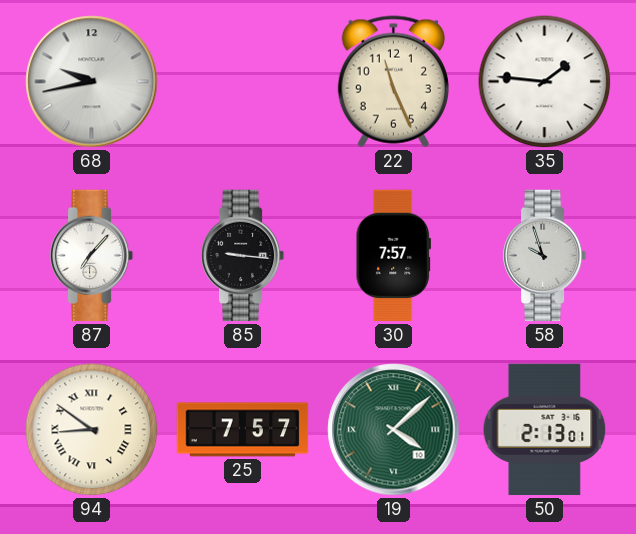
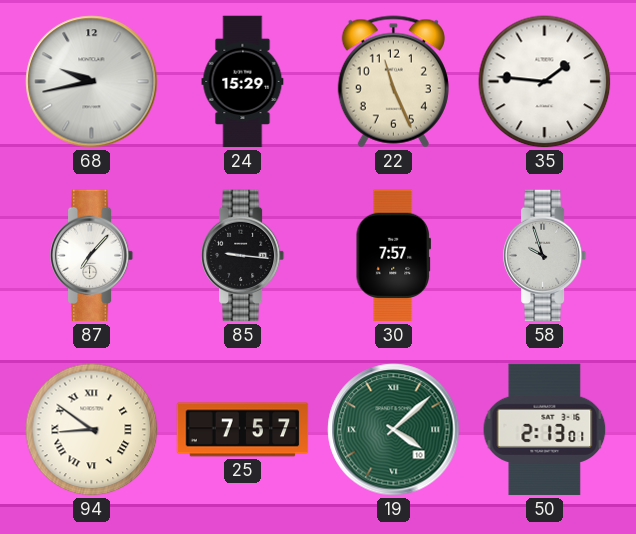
24: none -> 15:29
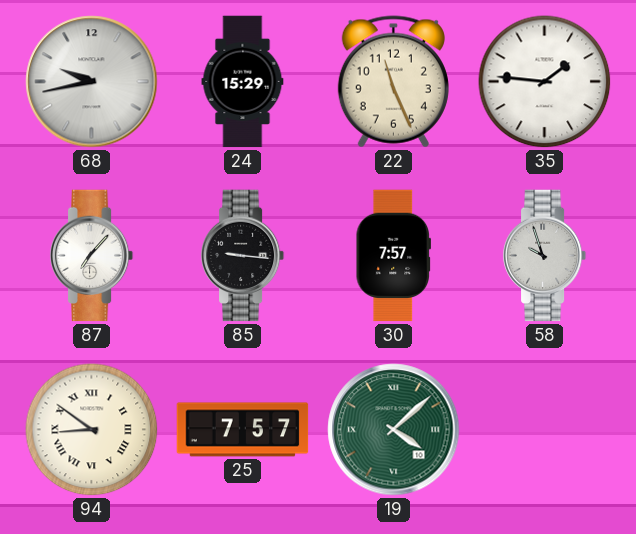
50: 2:13 -> none
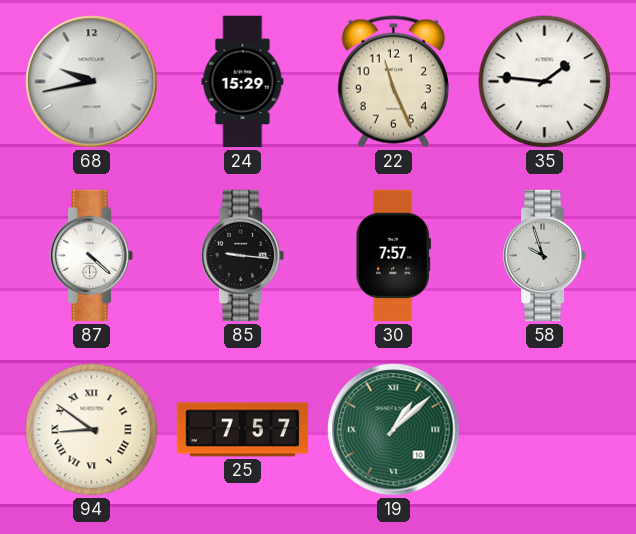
87: 7:07 -> 4:22
19: 4:08 -> 1:08
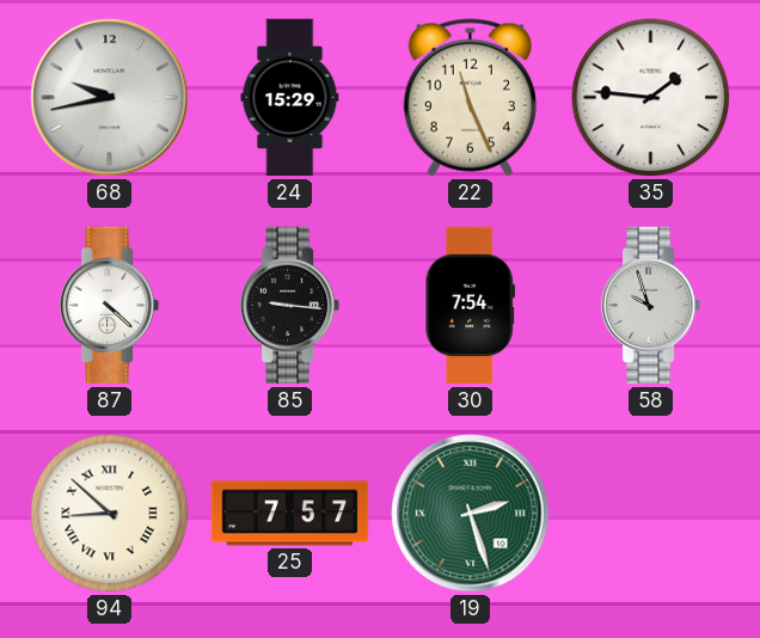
30: 7:57 -> 7:54
94: 8:51 -> 8:52
19: 1:08 -> 2:27
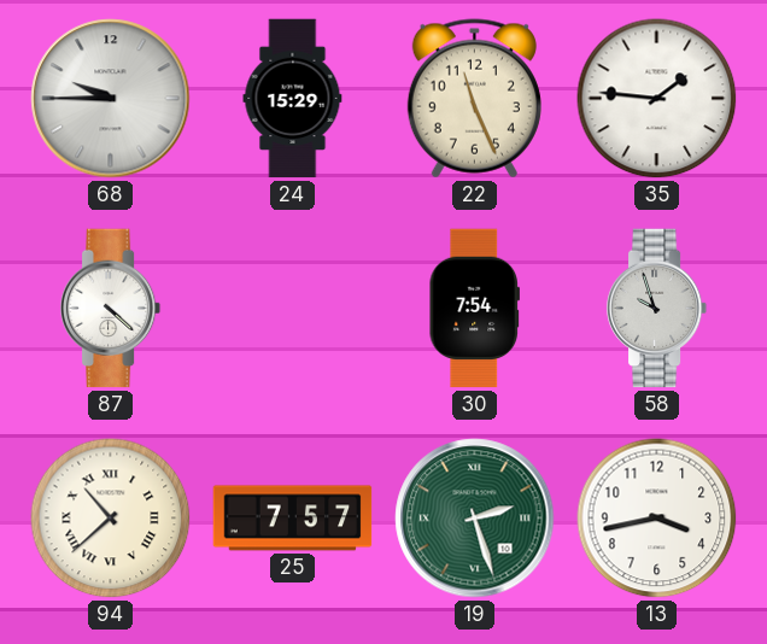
68: 9:43 -> 9:45
85: 9:16 -> none
94: 8:52 -> 10:38
13: none -> 3:43
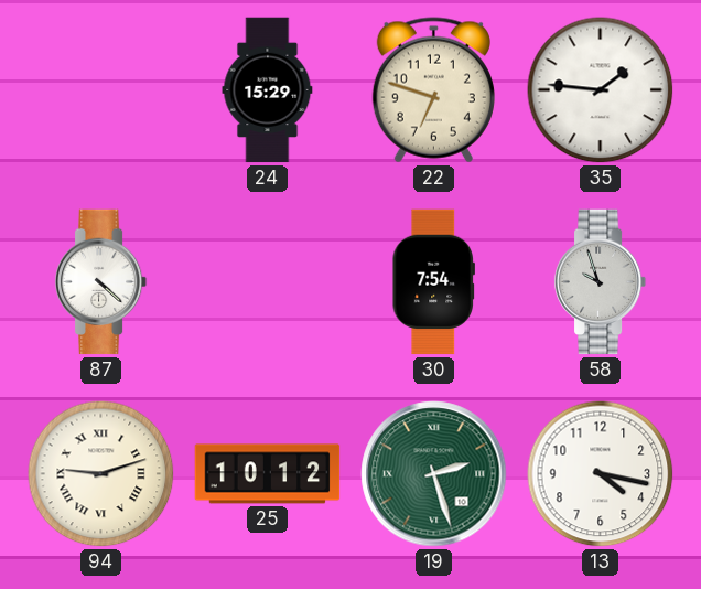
68: 9:45 -> none
22: 11:26 -> 6:48
94: 10:38 -> 9:12
25: 7:57 -> 10:12
13: 3:43 -> 4:17
